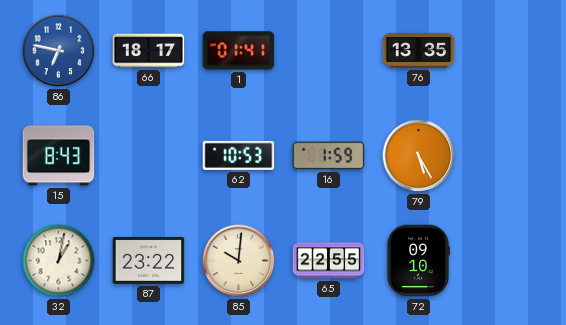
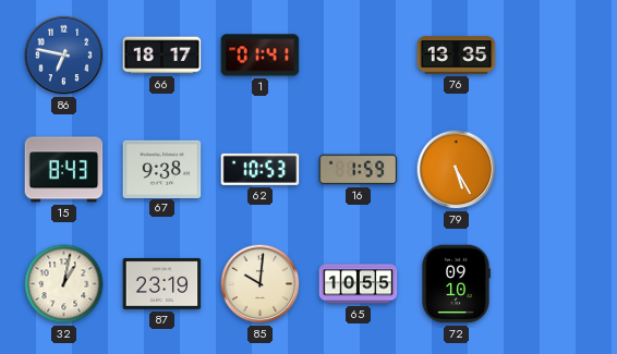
67: none -> 9:38
87: 23:22 -> 23:19
65: 22:55 -> 10:55
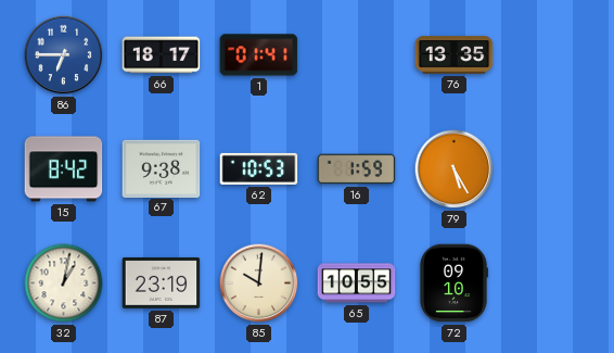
86: 6:47 -> 6:45
15: 8:43 -> 8:42
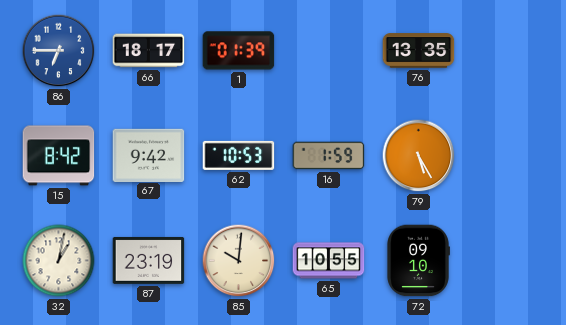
1: 01:41 -> 01:39
67: 9:38 -> 9:42
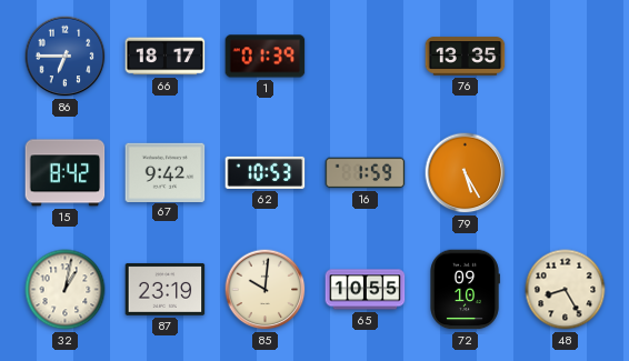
48: none -> 8:25
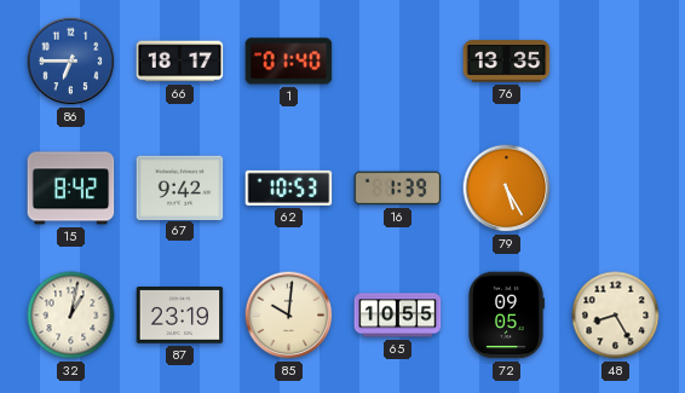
1: 01:39 -> 01:40
16: 1:59 -> 1:39
72: 09:10 -> 09:05
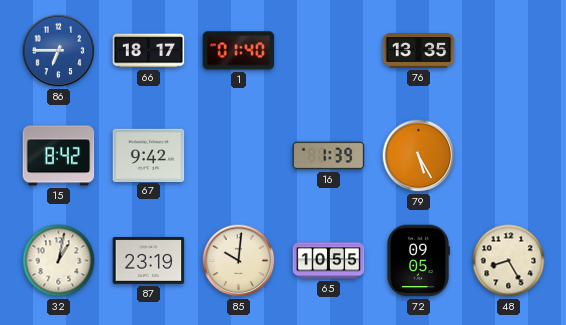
62: 10:53 -> none
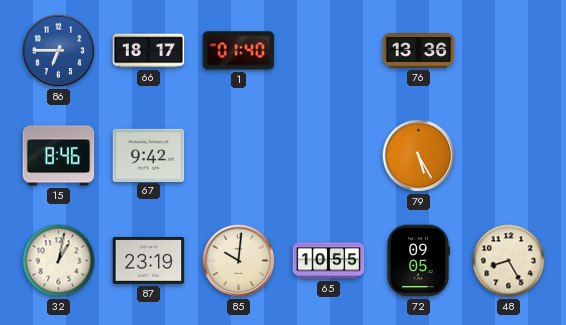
76: 13:35 -> 13:36
15: 8:42 -> 8:46
16: 1:39 -> none
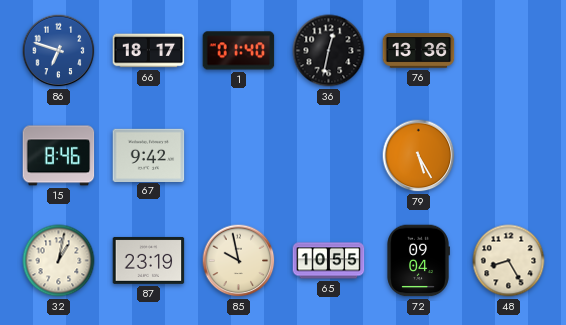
86: 6:45 -> 6:48
36: none -> 12:32
85: 10:01 -> 9:58
72: 09:05 -> 09:04
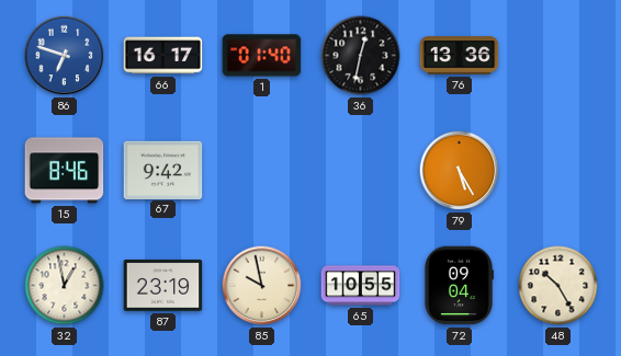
66: 18:17 -> 16:17
32: 1:02 -> 12:58
48: 8:25 -> 10:25
